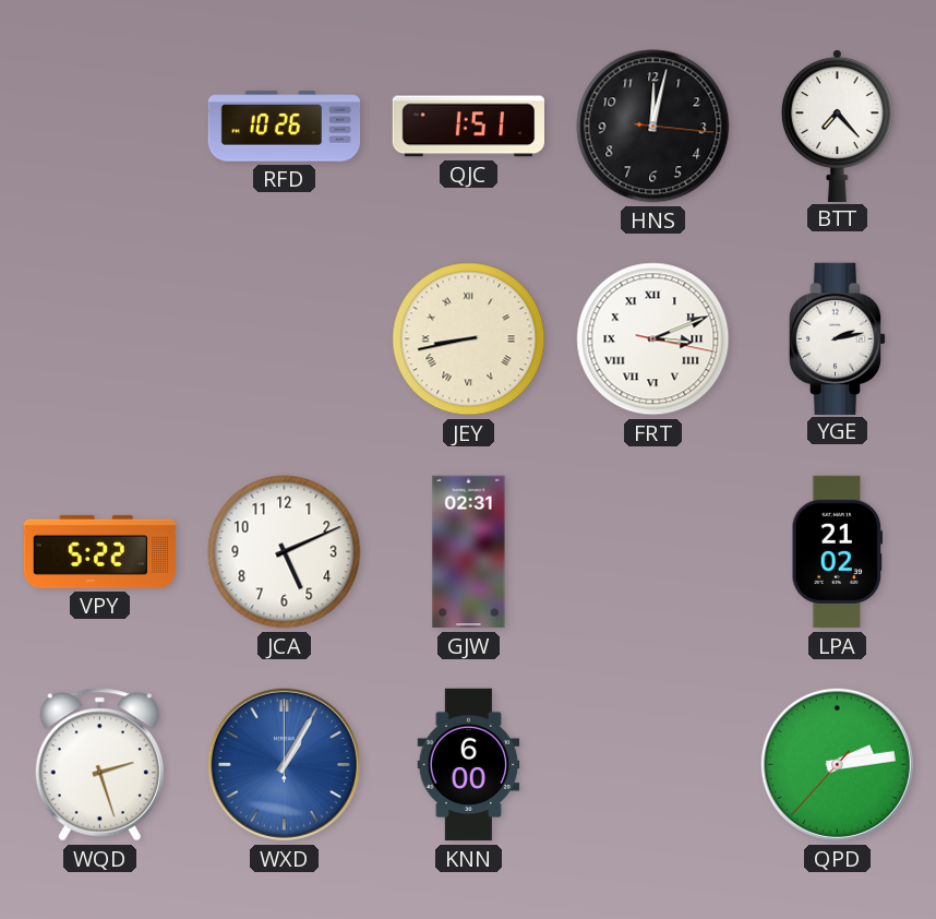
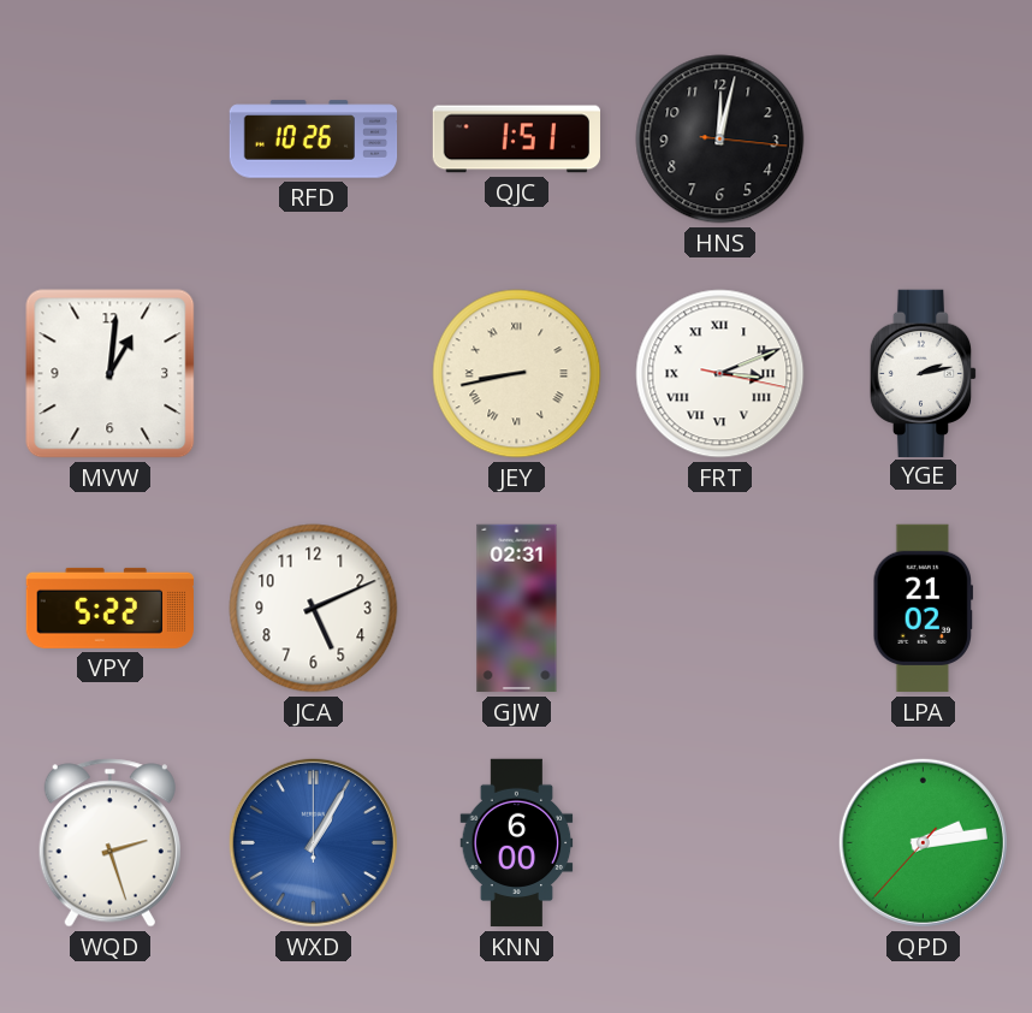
BTT: 7:23 -> none
MVW: none -> 1:01
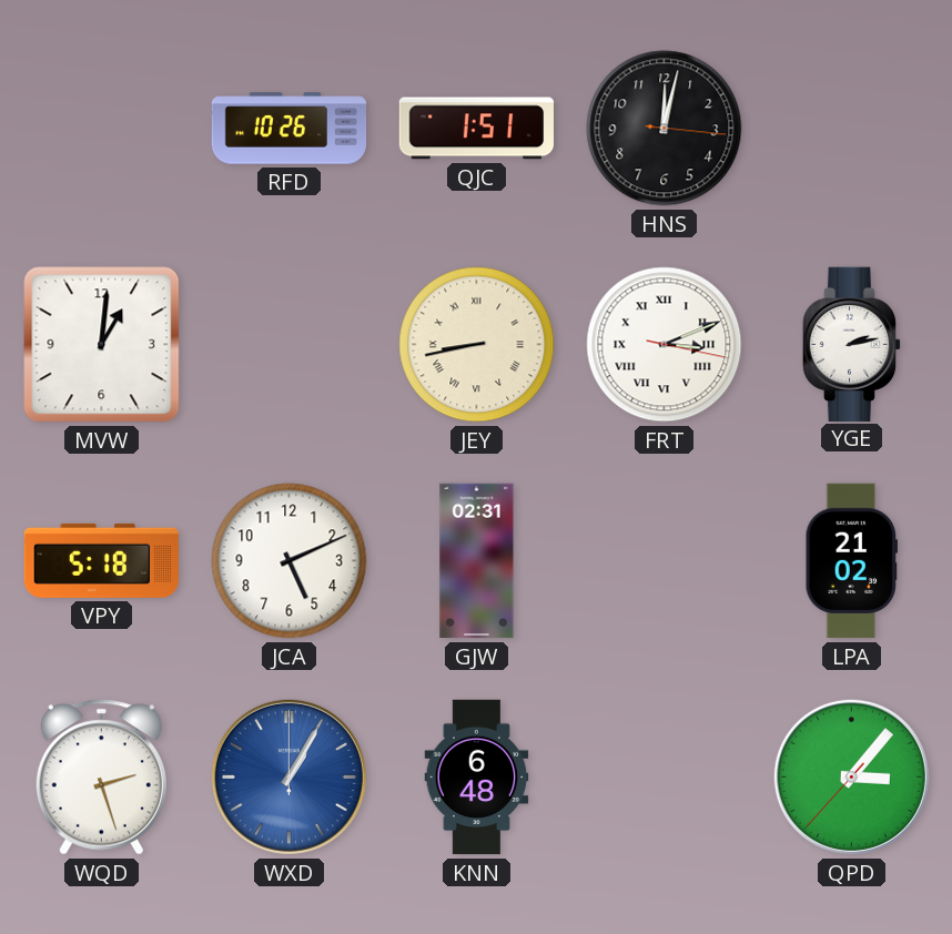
VPY: 5:22 -> 5:18
KNN: 6:00 -> 6:48
QPD: 2:13 -> 3:06
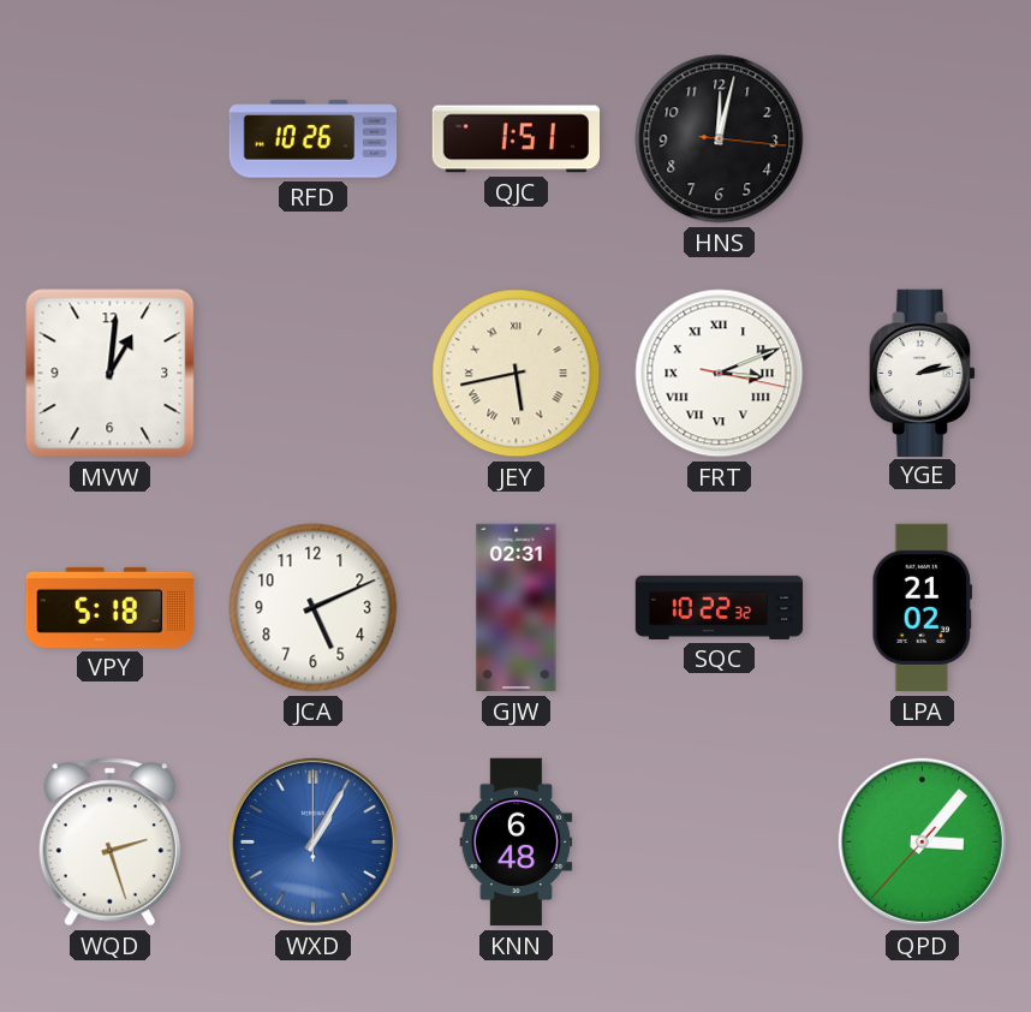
JEY: 8:43 -> 5:43
SQC: none -> 10:22
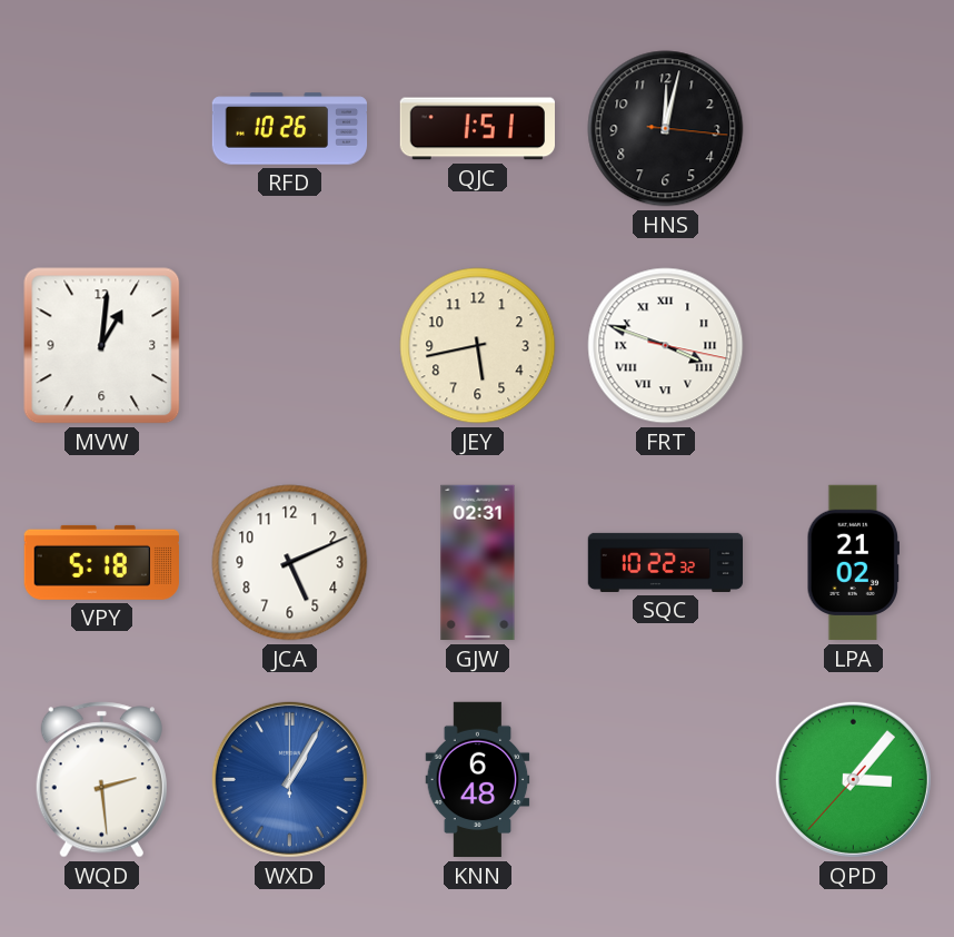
JEY numerals: Roman -> Arabic
FRT: 3:11 -> 3:48
YGE: 2:13 -> none
WQD: 2:27 -> 2:29
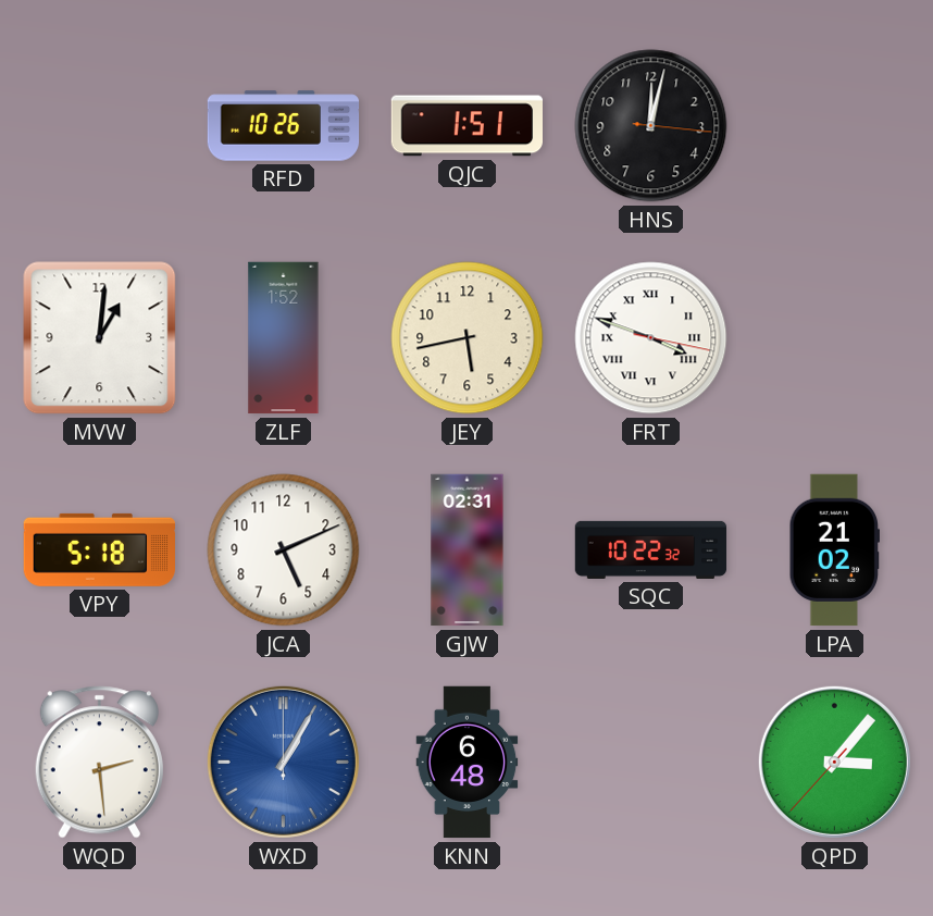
ZLF: none -> 1:52
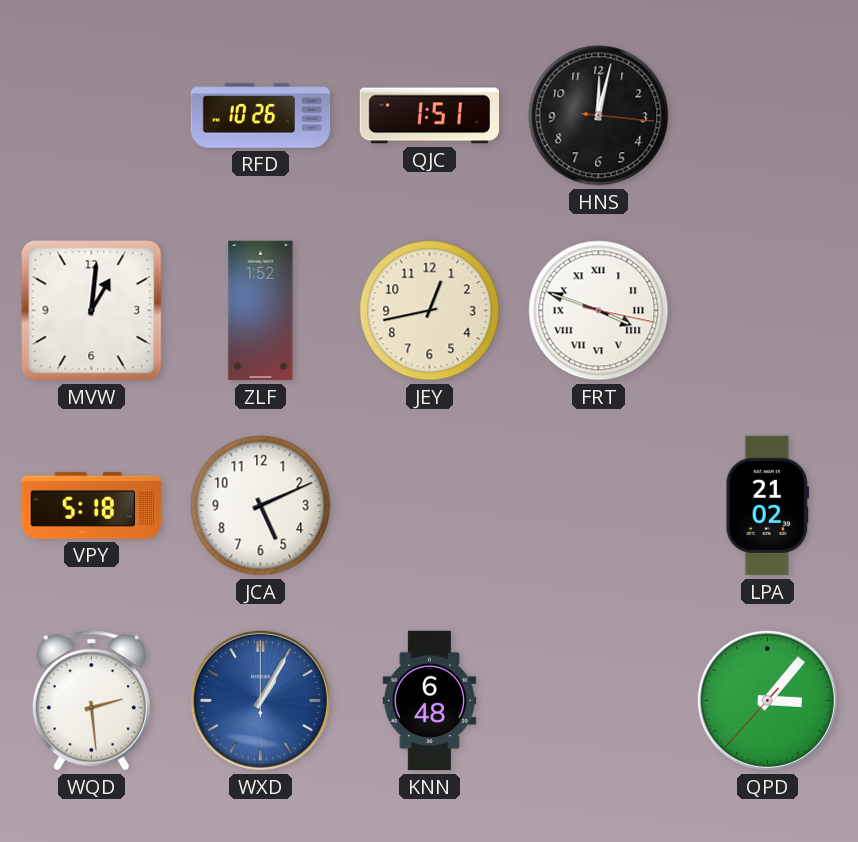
JEY: 5:43 -> 12:43
GJW: 02:31 -> none
SQC: 10:22 -> none
